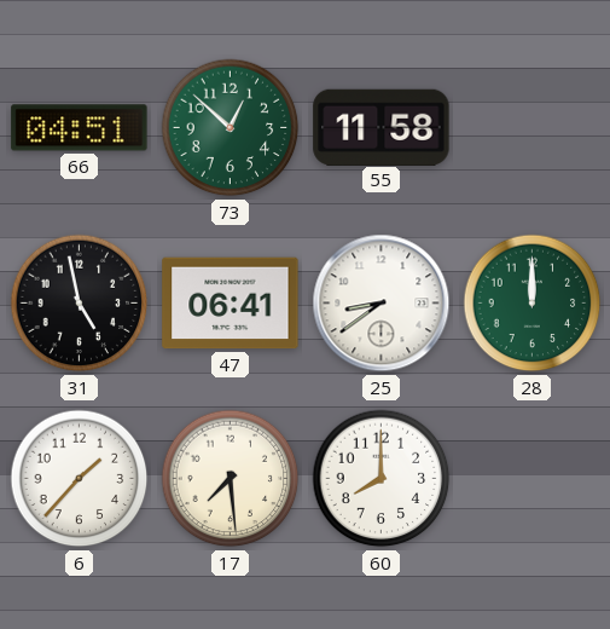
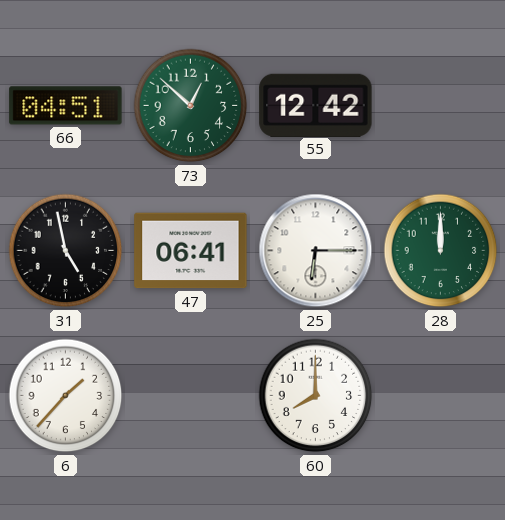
55: 11:58 -> 12:42
25: 8:39 -> 6:15
17: 7:29 -> none
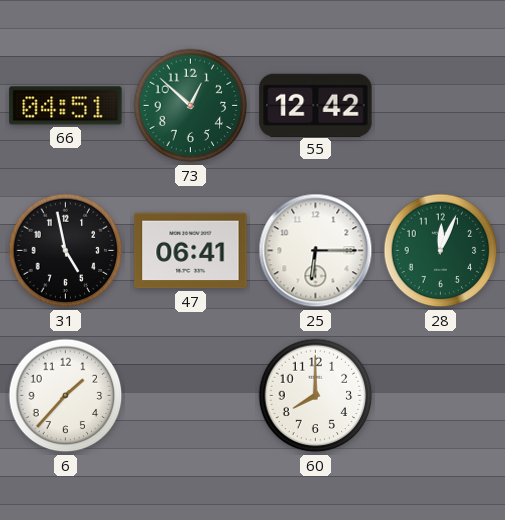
28: 12:00 -> 12:04
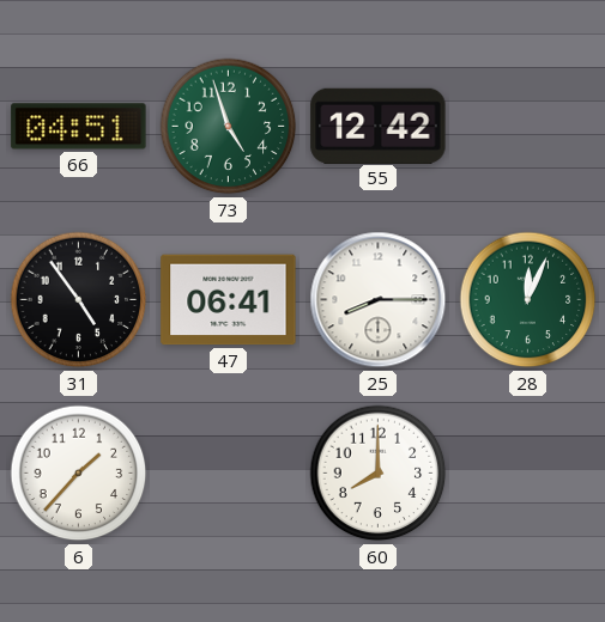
73: 12:52 -> 4:57
31: 4:58 -> 4:54
25: 6:15 -> 8:15
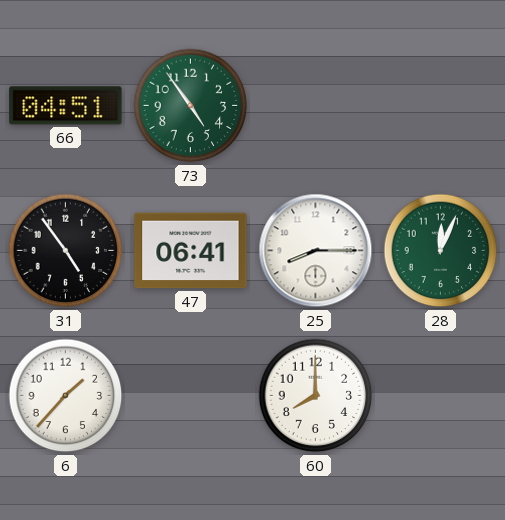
73: 4:57 -> 4:54
55: 12:42 -> none
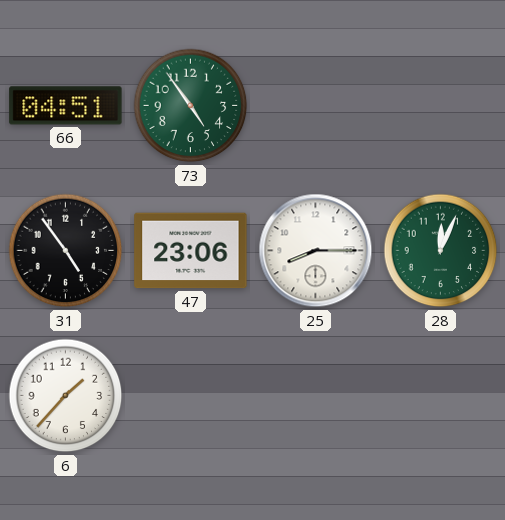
47: 06:41 -> 23:06
60: 8:00 -> none
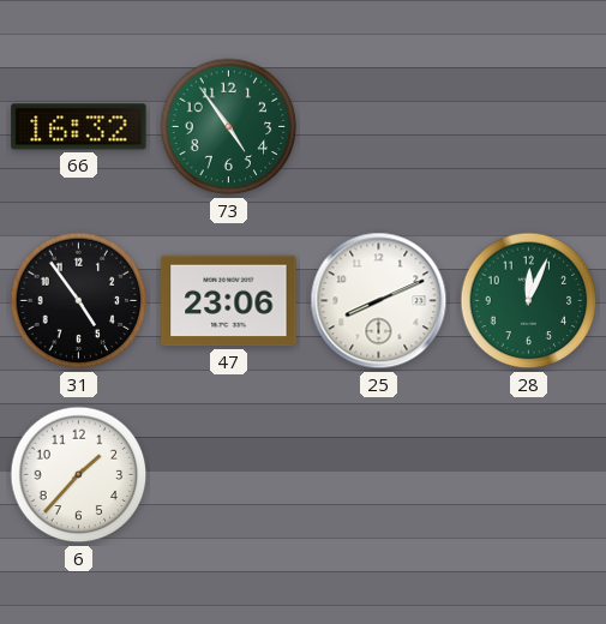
66: 04:51 -> 16:32
25: 8:15 -> 8:11
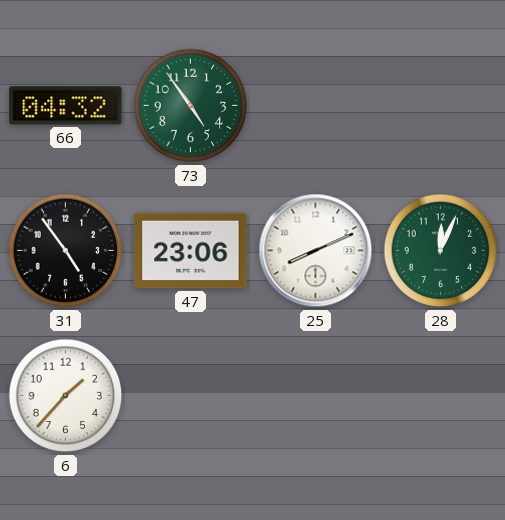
66: 16:32 -> 04:32
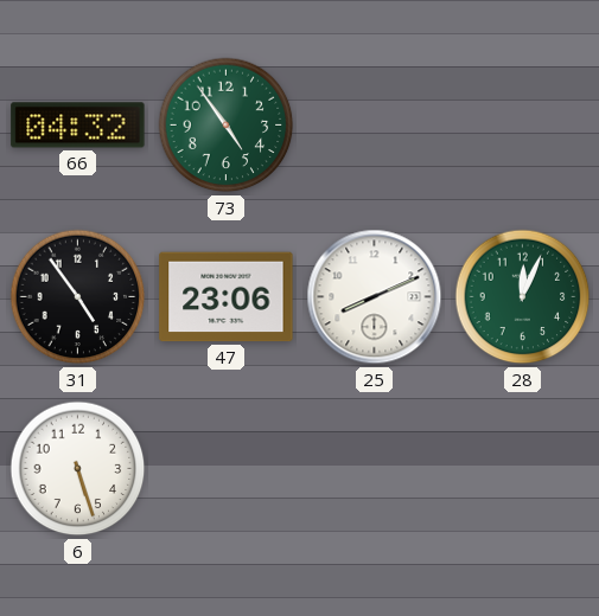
6: 1:37 -> 5:27
